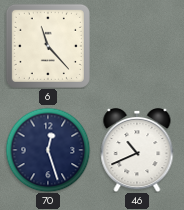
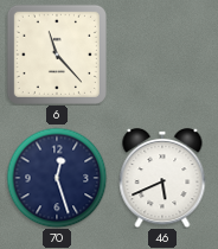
46: 10:41 -> 5:41
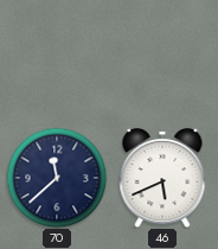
6: 11:23 -> none
70: 12:27 -> 11:38
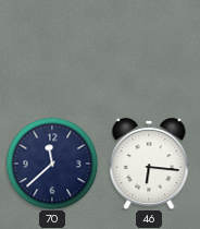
46: 5:41 -> 6:16
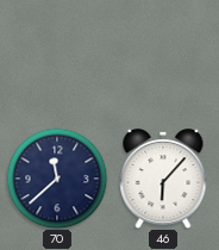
46: 6:16 -> 6:07
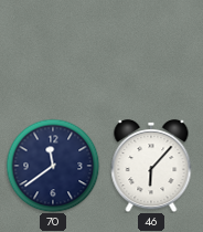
70: 11:38 -> 11:39
